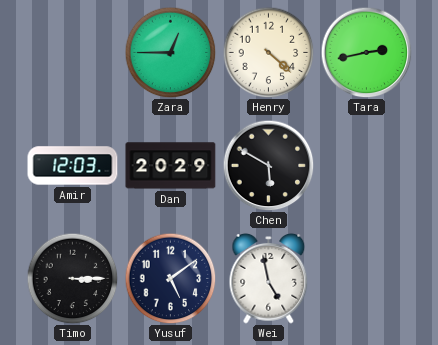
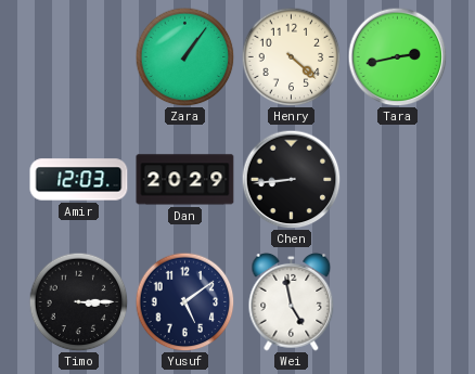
Zara: 12:45 -> 1:06
Chen: 5:50 -> 8:44
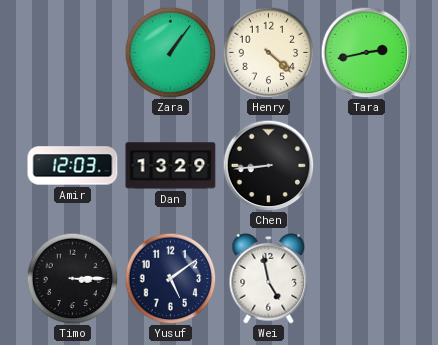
Dan: 20:29 -> 13:29
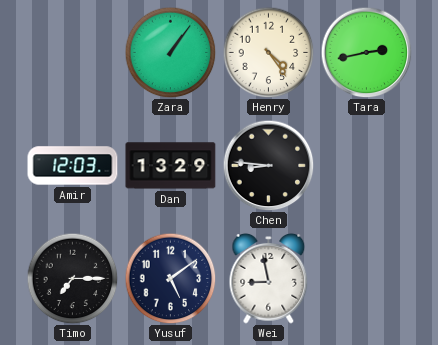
Henry: 4:22 -> 4:24
Chen: 8:44 -> 8:46
Timo: 3:15 -> 7:15
Wei: 4:58 -> 8:58
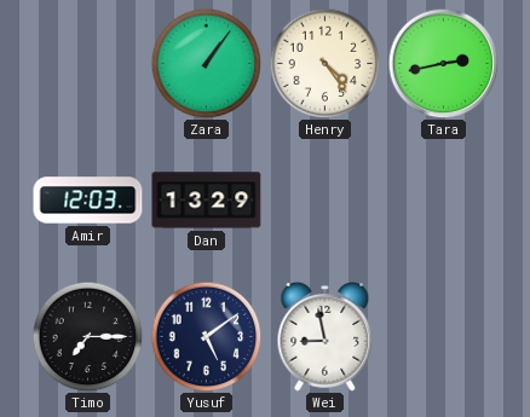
Chen: 8:46 -> none
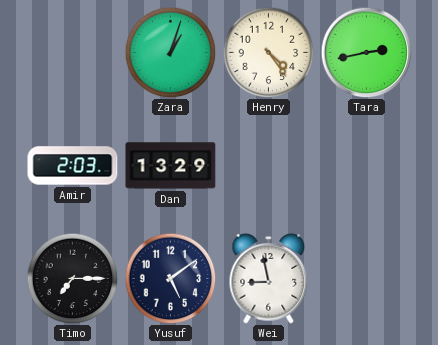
Zara: 1:06 -> 1:03
Amir: 12:03 -> 2:03
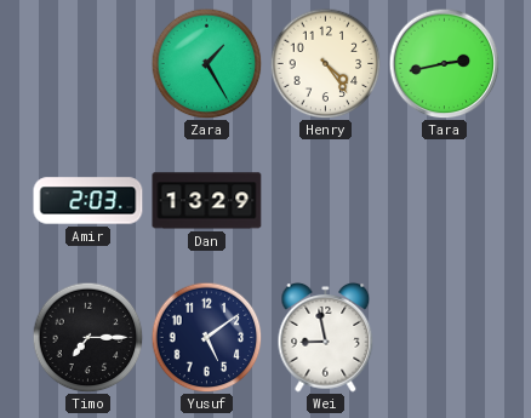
Zara: 1:03 -> 1:25
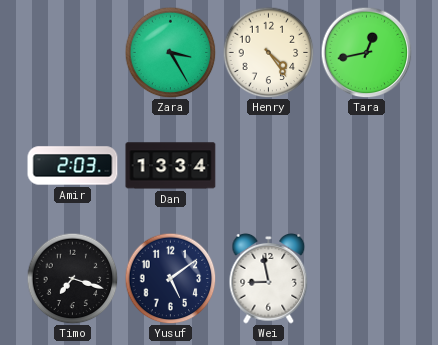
Zara: 1:25 -> 3:25
Tara: 2:43 -> 12:43
Dan: 13:29 -> 13:34
Timo: 7:15 -> 7:18
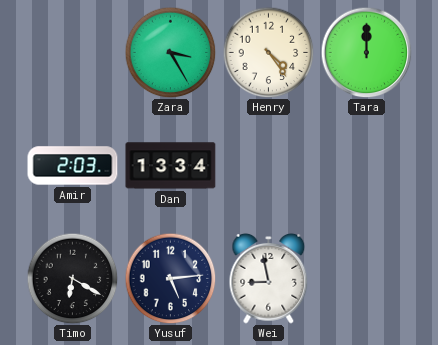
Tara: 12:43 -> 12:00
Timo: 7:18 -> 6:20
Yusuf: 5:09 -> 5:14
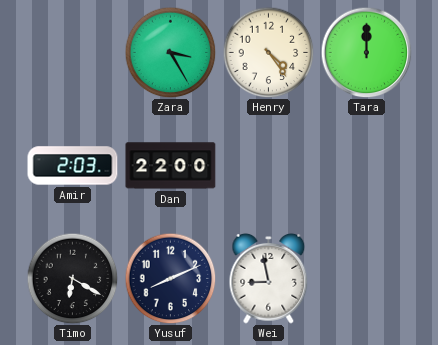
Dan: 13:34 -> 22:00
Yusuf: 5:14 -> 8:11
